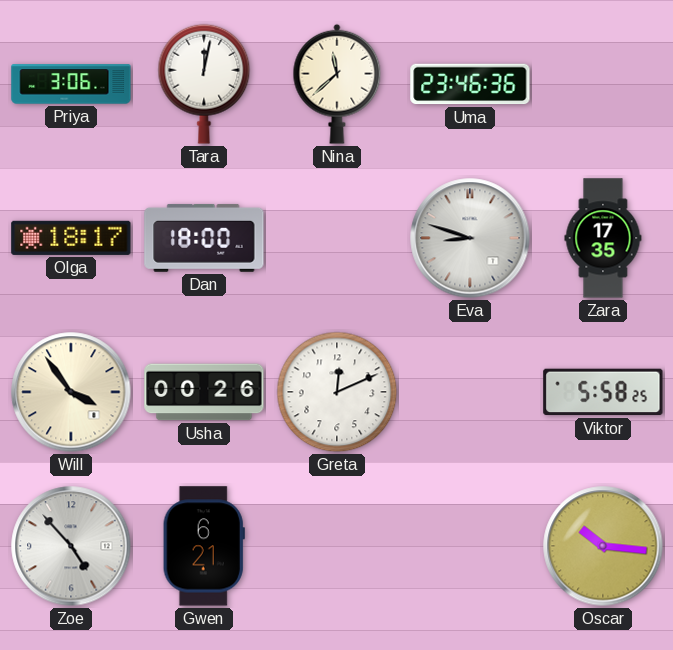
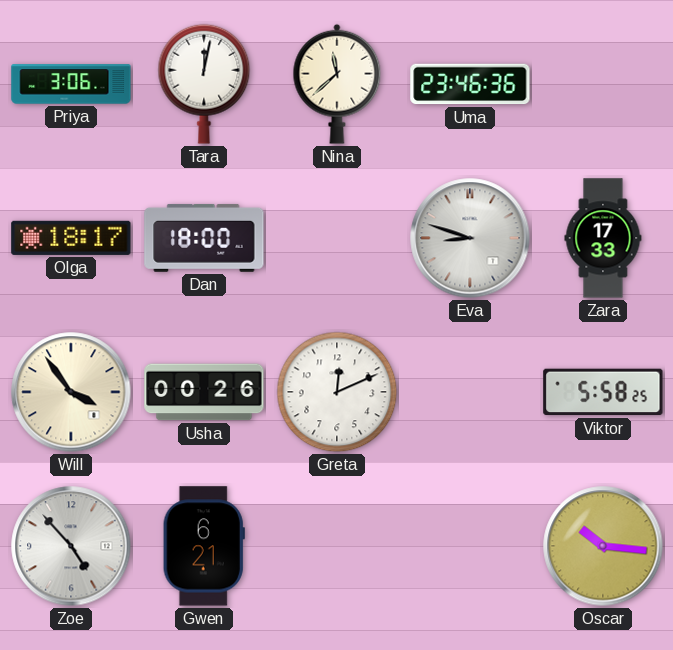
Zara: 17:35 -> 17:33
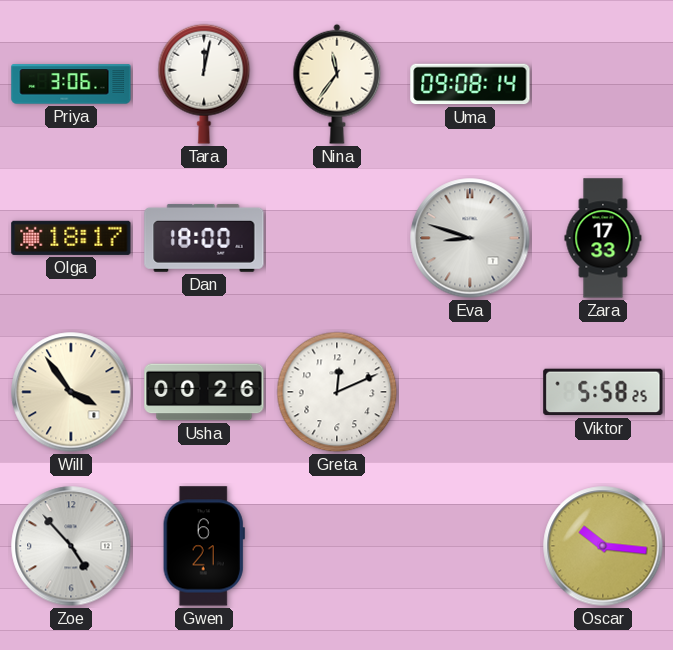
Nina: 11:38 -> 11:36
Uma: 23:46 -> 09:08
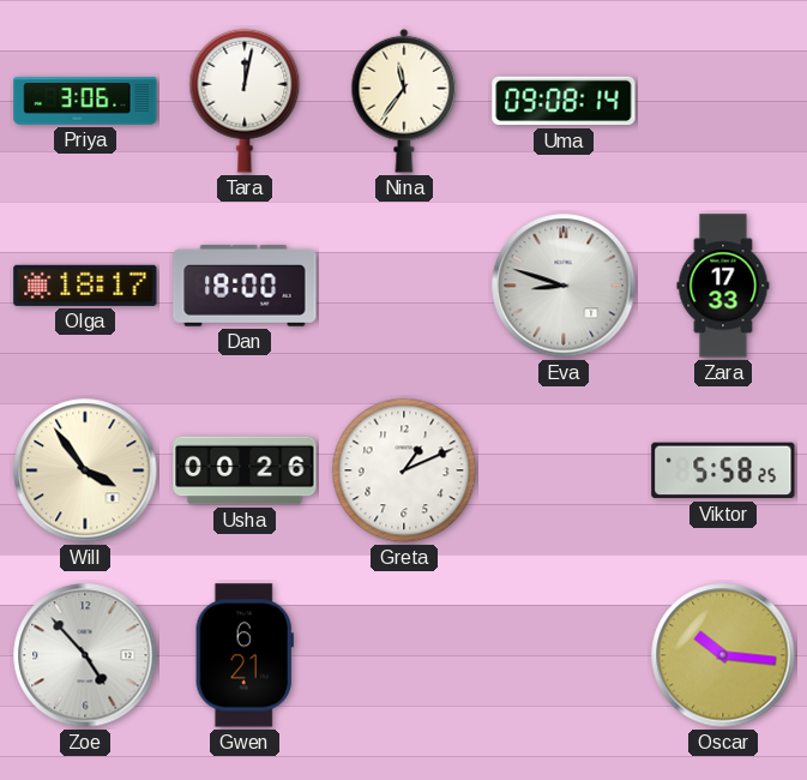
Greta: 12:11 -> 1:11
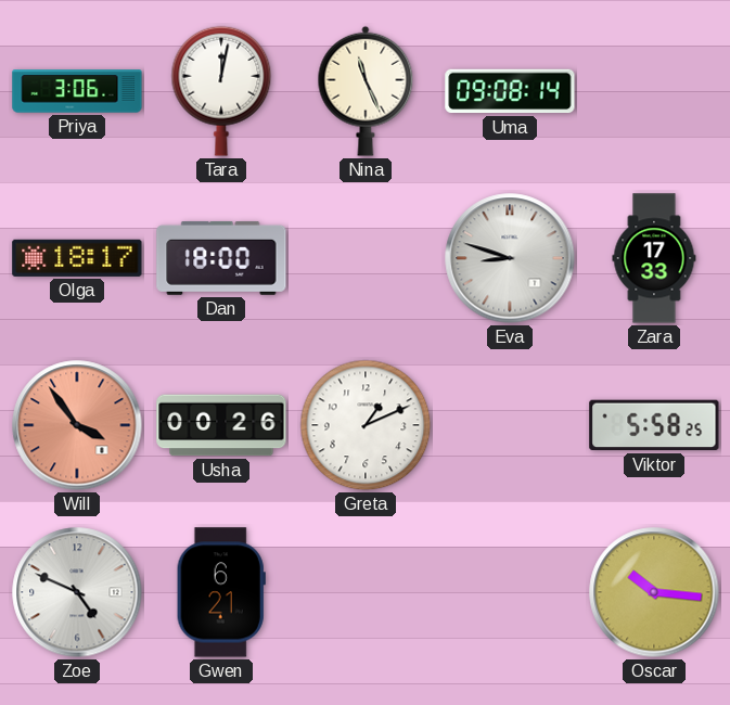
Nina: 11:36 -> 11:26
Will dial: cream -> salmon
Zoe: 4:53 -> 4:49
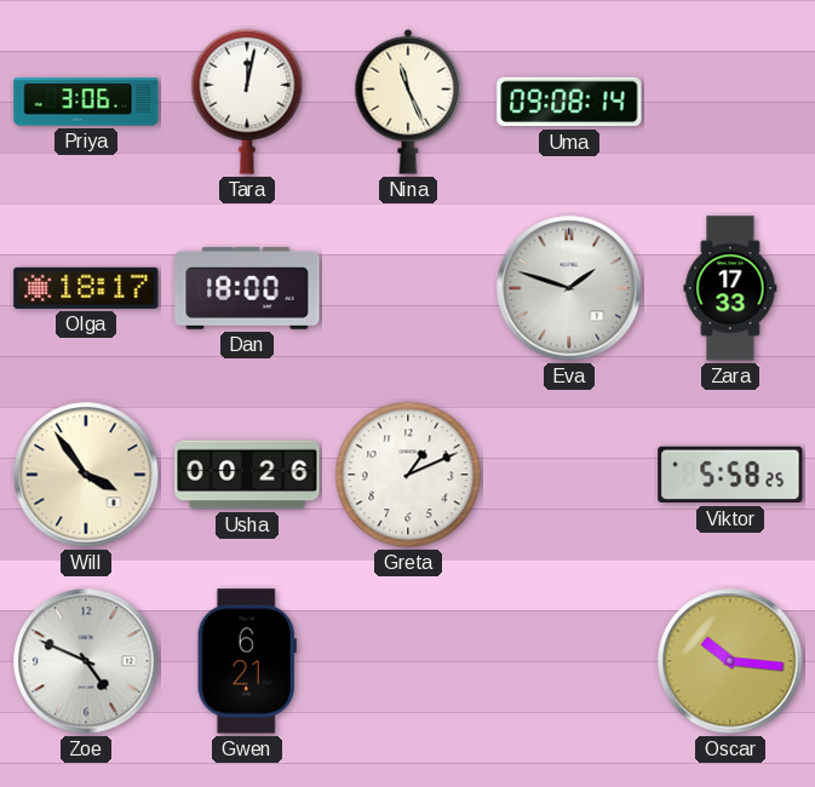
Eva: 8:48 -> 1:48
Will dial: salmon -> cream
